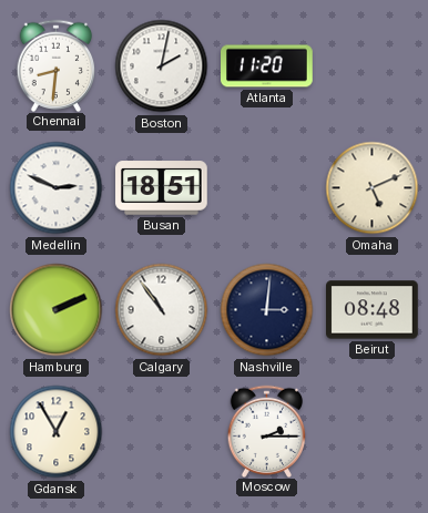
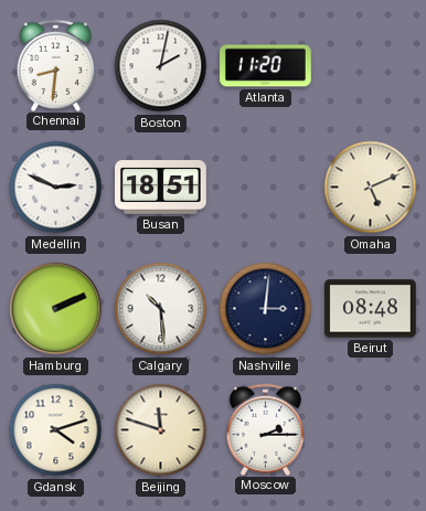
Calgary: 10:54 -> 10:29
Gdansk: 12:55 -> 4:12
Beijing: none -> 11:48
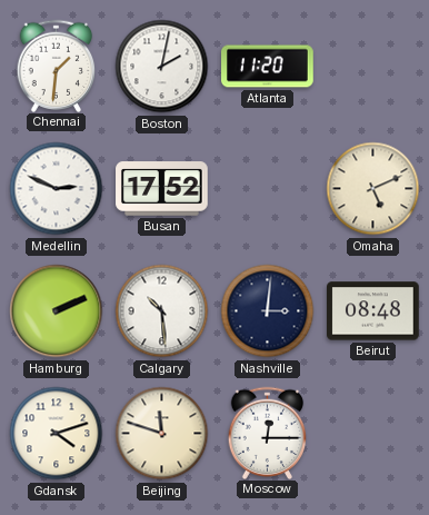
Chennai: 8:31 -> 1:31
Busan: 18:51 -> 17:52
Moscow: 2:15 -> 12:15
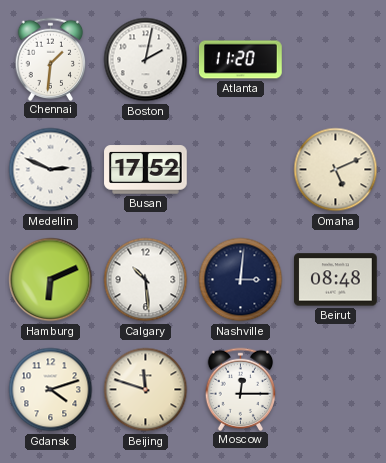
Hamburg: 2:11 -> 6:11
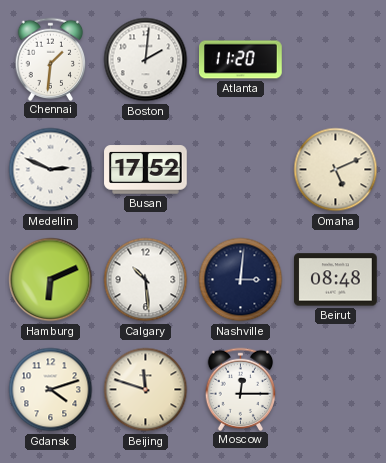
Boston: 2:02 -> 2:01
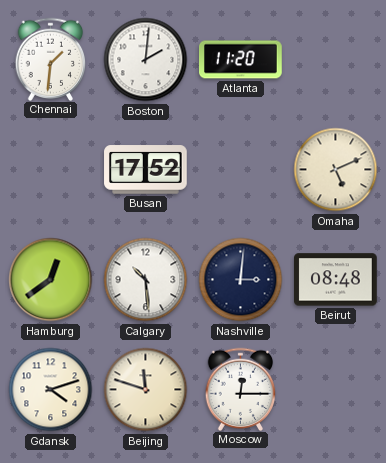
Medellin: 2:49 -> none
Hamburg: 6:11 -> 12:39
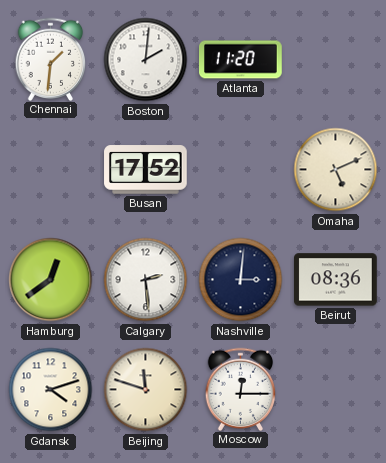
Calgary: 10:29 -> 2:29
Beirut: 08:48 -> 08:36
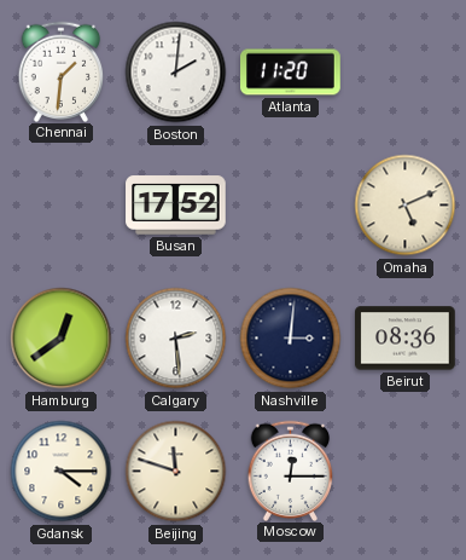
Gdansk: 4:12 -> 4:15
